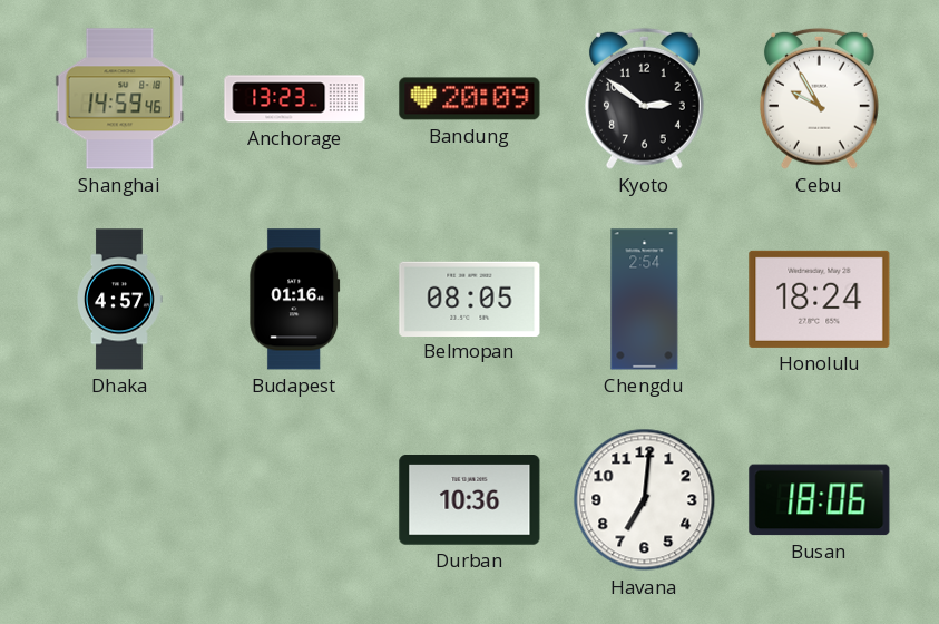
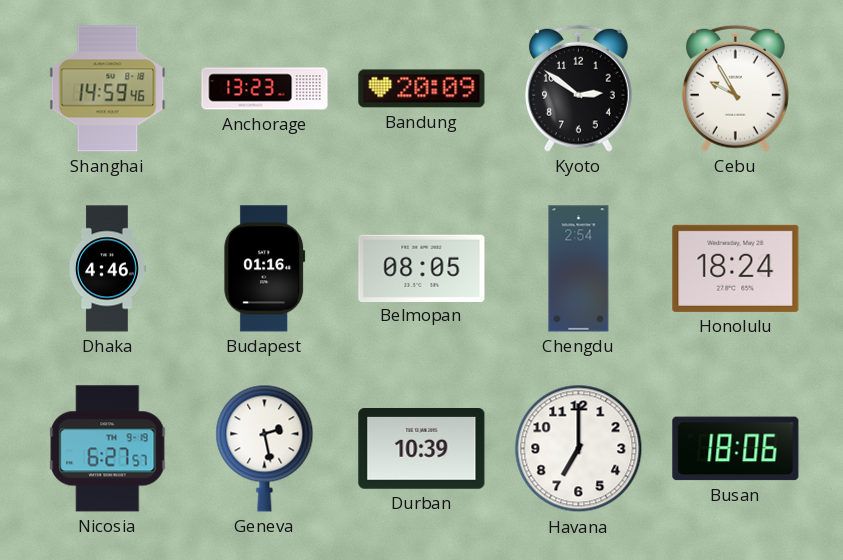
Dhaka: 4:57 -> 4:46
Nicosia: none -> 6:27
Geneva: none -> 2:28
Durban: 10:36 -> 10:39
Havana: 7:01 -> 7:00
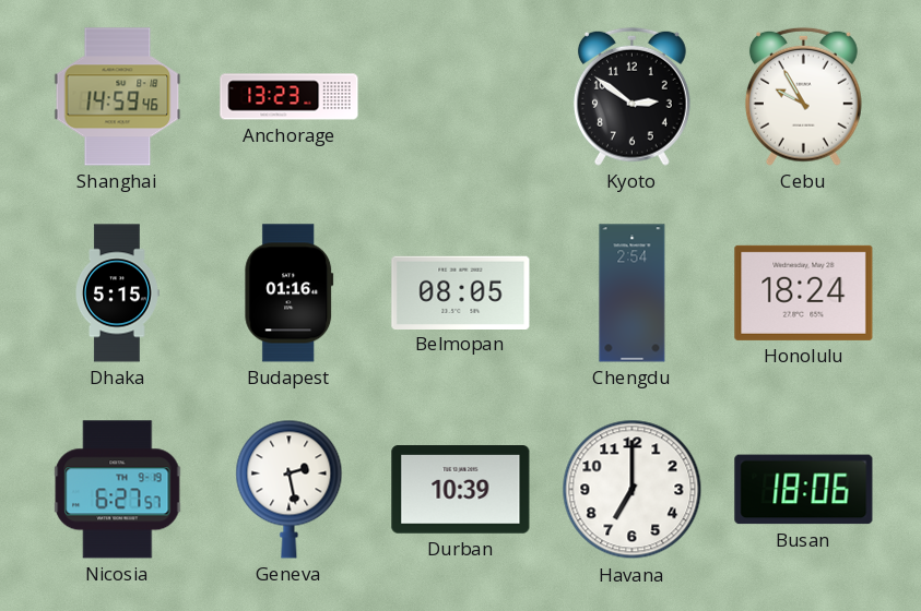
Bandung: 20:09 -> none
Dhaka: 4:46 -> 5:15
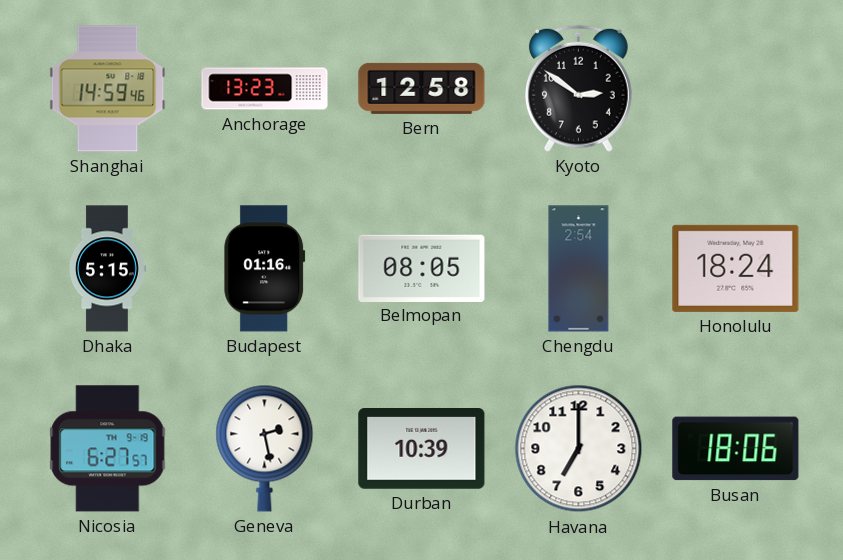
Bern: none -> 12:58
Cebu: 9:55 -> none
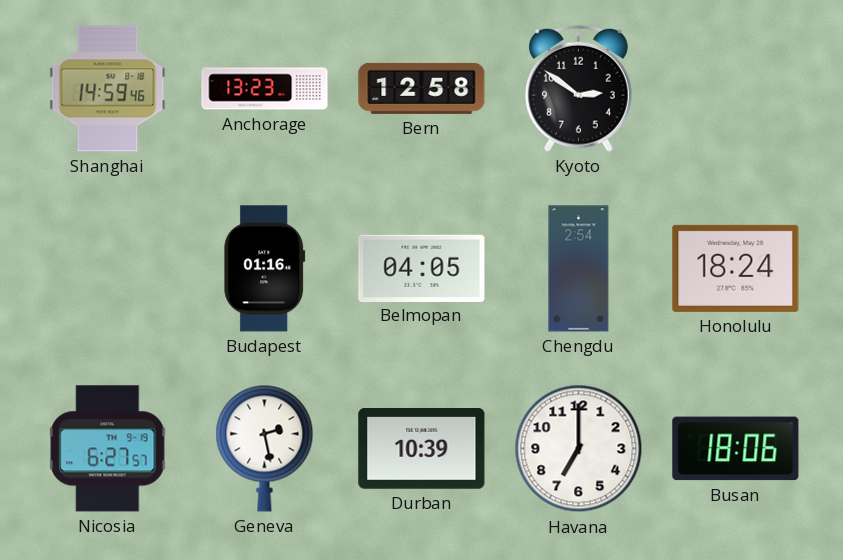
Dhaka: 5:15 -> none
Belmopan: 08:05 -> 04:05
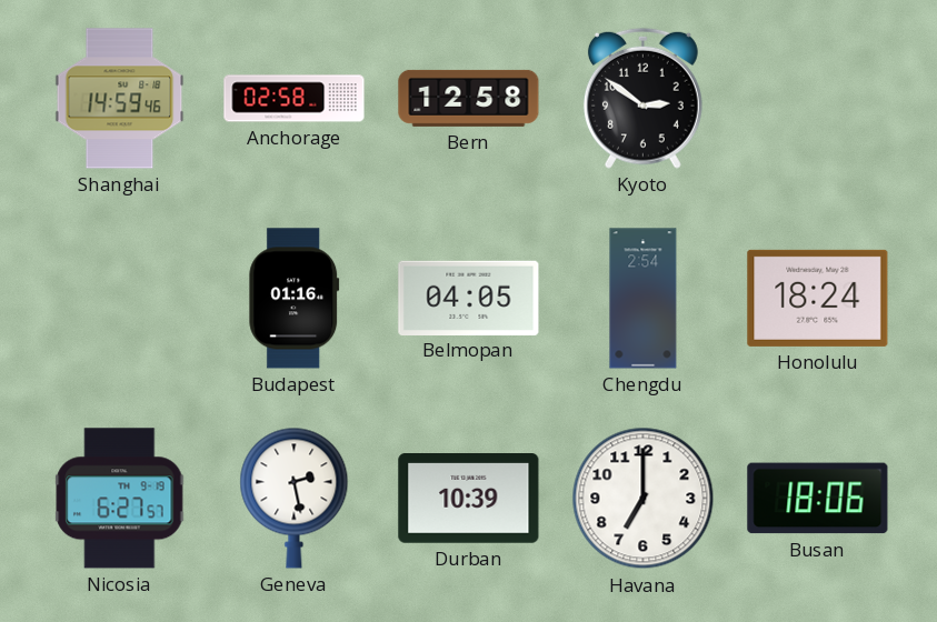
Anchorage: 13:23 -> 02:58
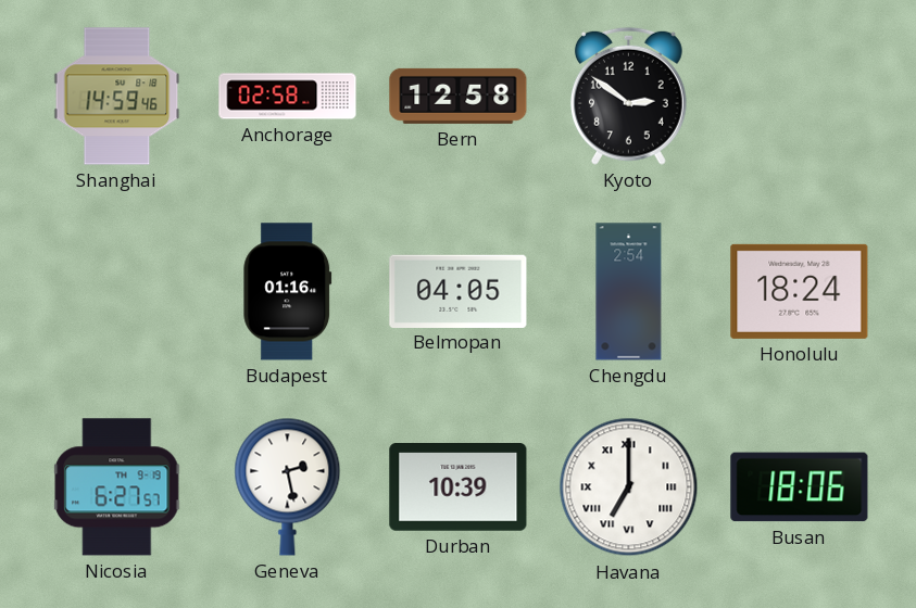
Havana numerals: Arabic -> Roman
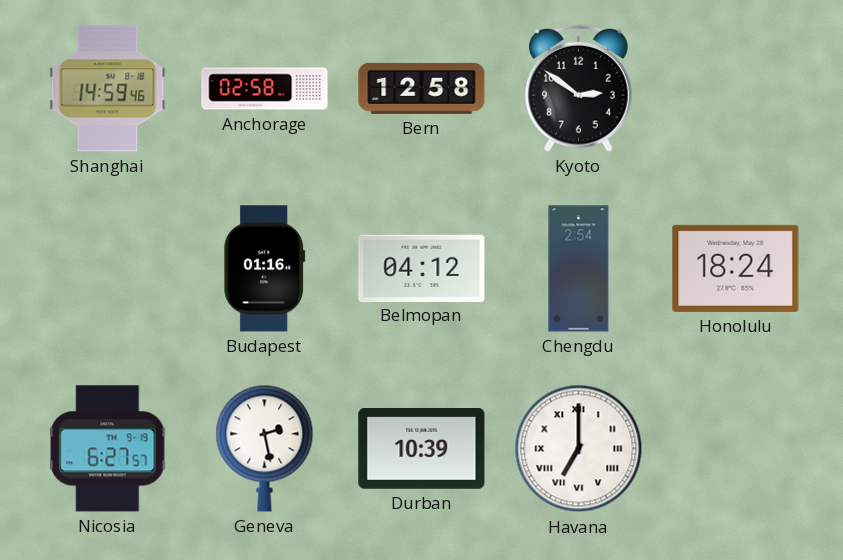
Belmopan: 04:05 -> 04:12
Busan: 18:06 -> none
